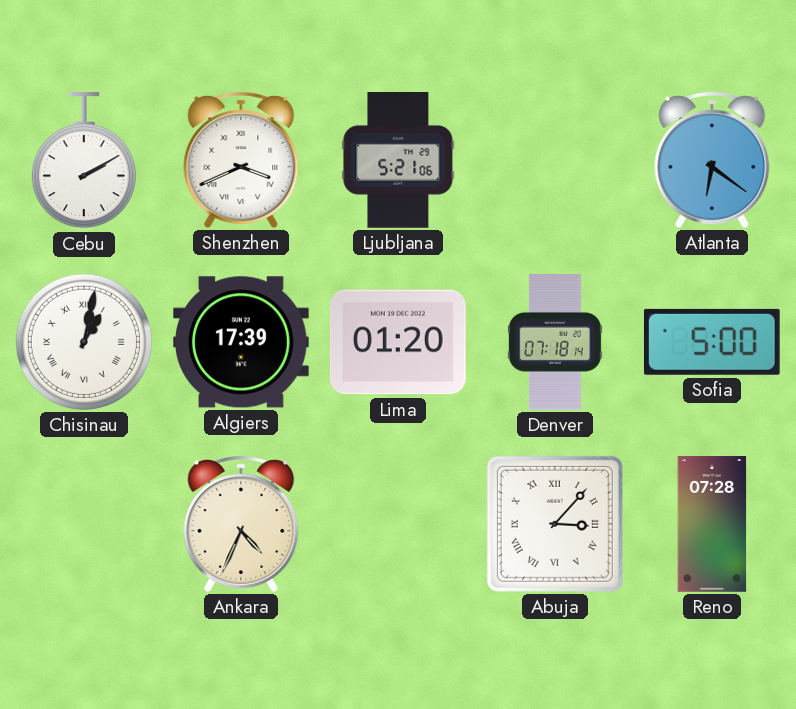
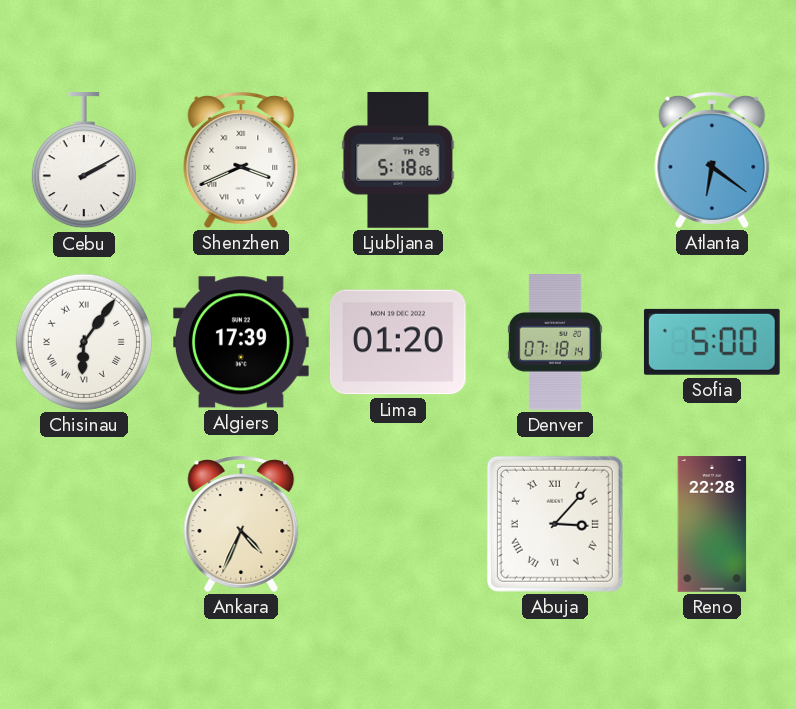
Ljubljana: 5:21 -> 5:18
Chisinau: 1:02 -> 6:06
Reno: 07:28 -> 22:28
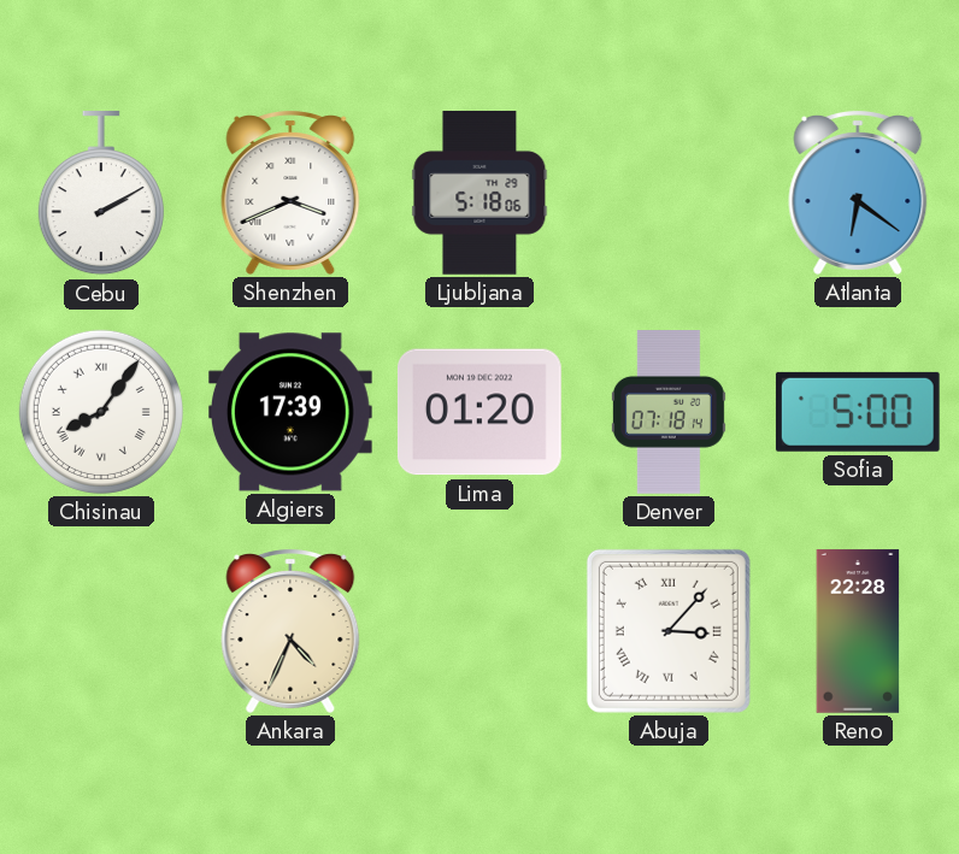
Chisinau: 6:06 -> 8:06
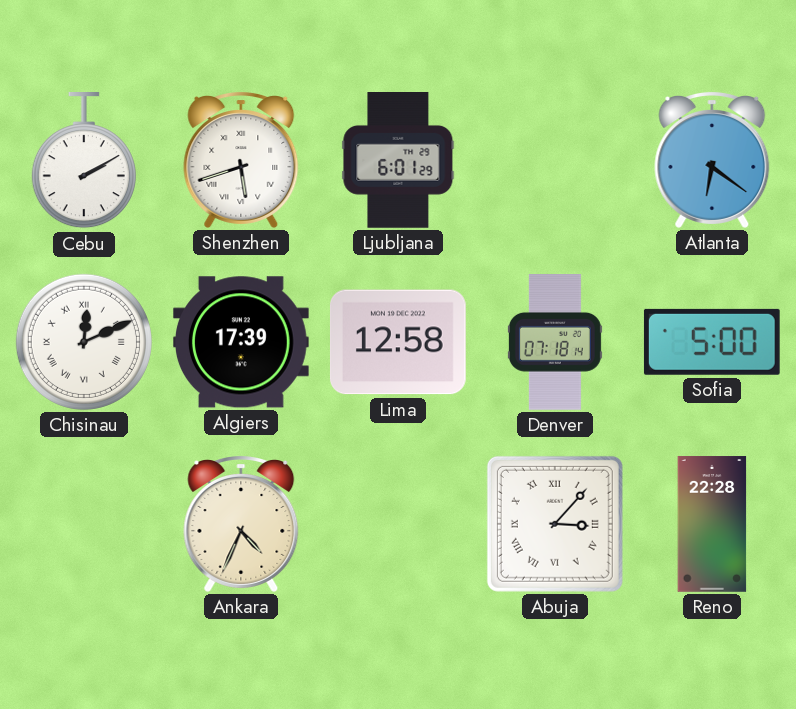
Shenzhen: 3:41 -> 5:42
Ljubljana: 5:18 -> 6:01
Chisinau: 8:06 -> 12:11
Lima: 01:20 -> 12:58
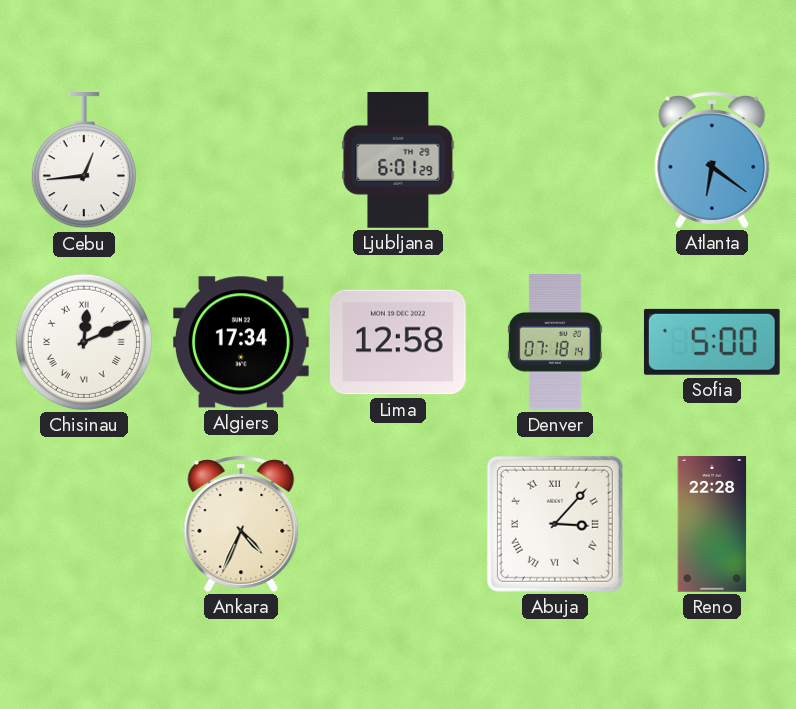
Cebu: 2:10 -> 12:44
Shenzhen: 5:42 -> none
Algiers: 17:39 -> 17:34
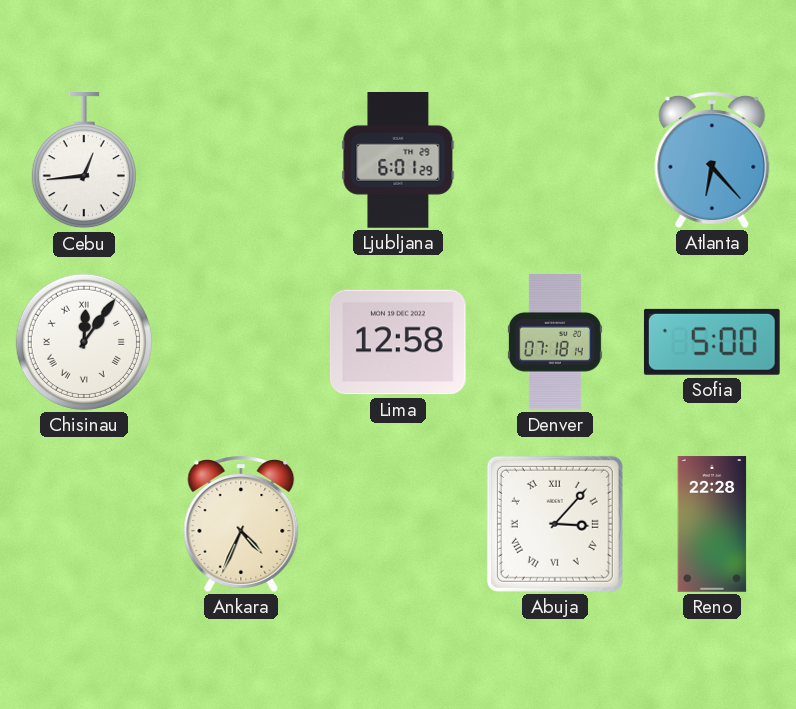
Atlanta: 6:21 -> 6:23
Chisinau: 12:11 -> 12:06
Algiers: 17:34 -> none
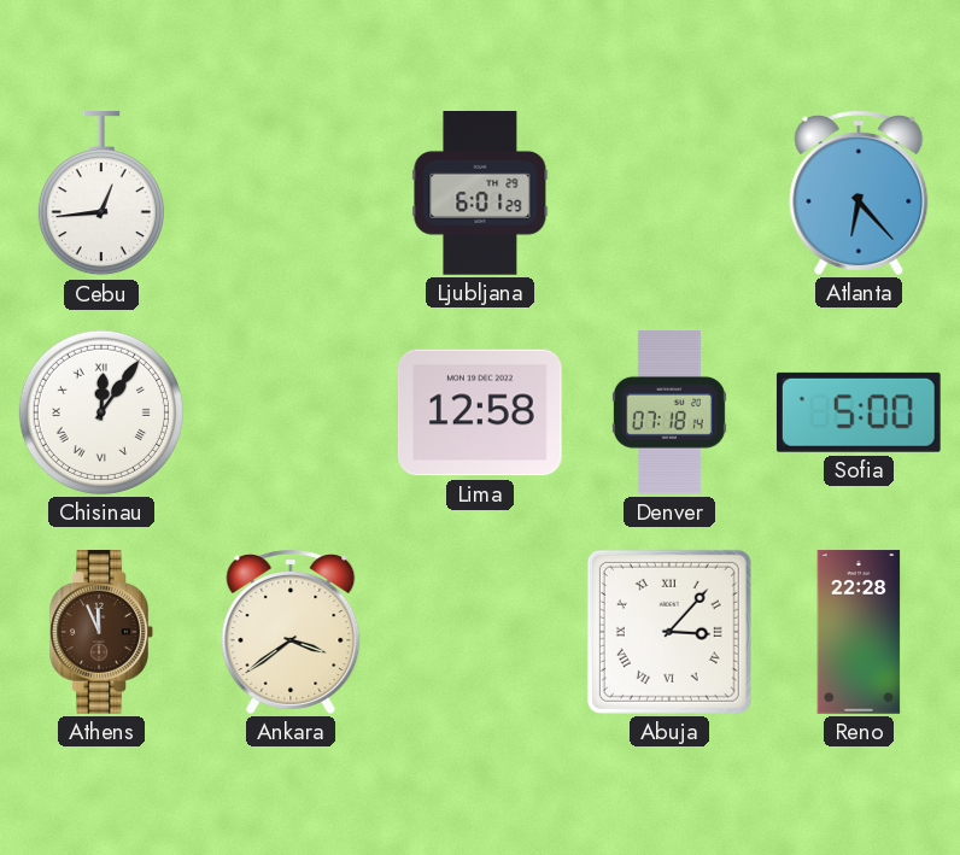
Athens: none -> 11:56
Ankara: 4:34 -> 3:39
